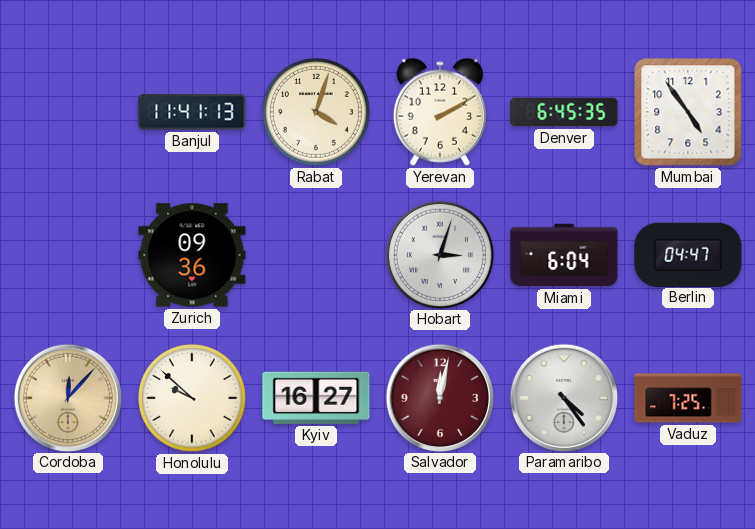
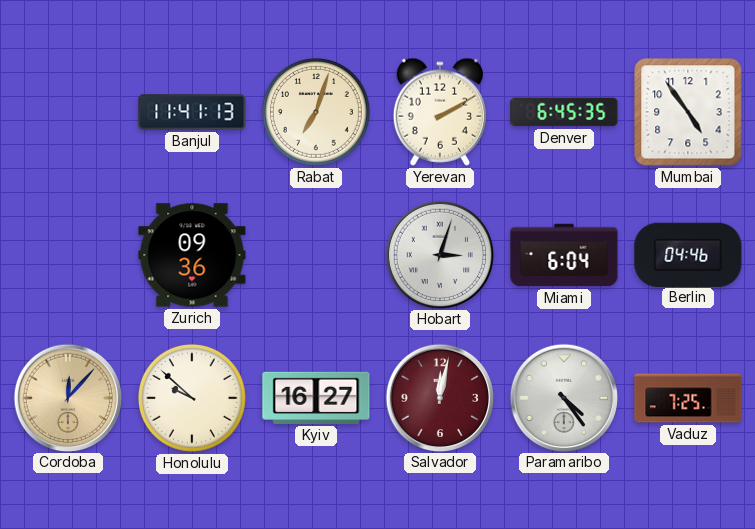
Rabat: 4:03 -> 7:03
Berlin: 04:47 -> 04:46
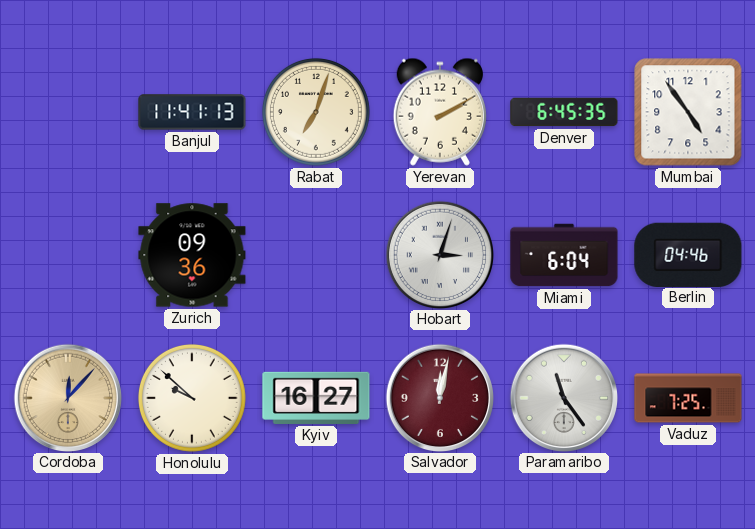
Paramaribo: 4:24 -> 11:24
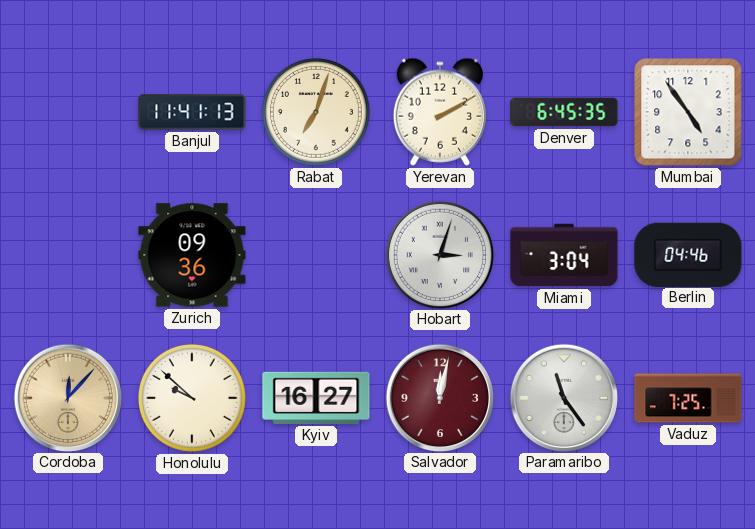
Miami: 6:04 -> 3:04
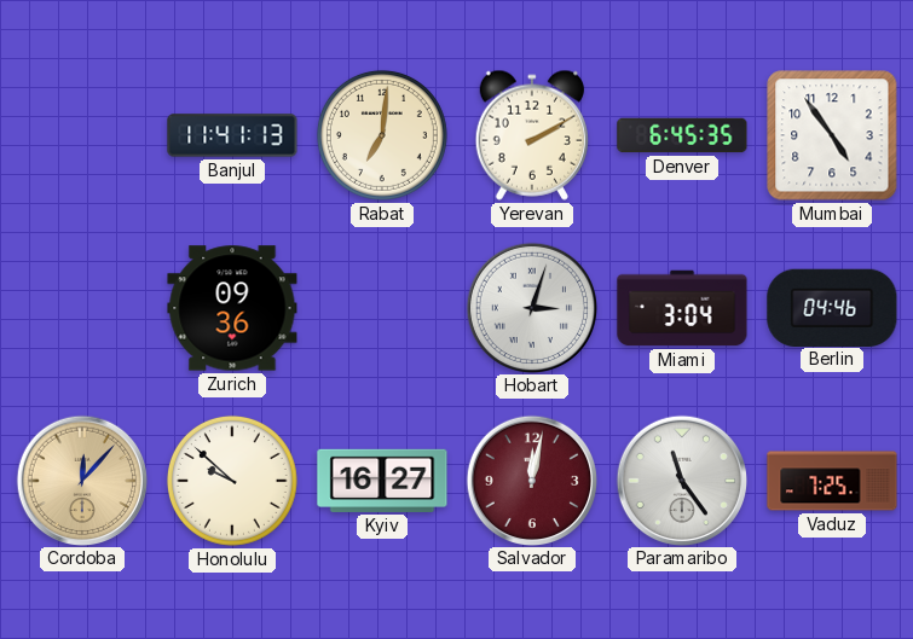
Rabat: 7:03 -> 7:01
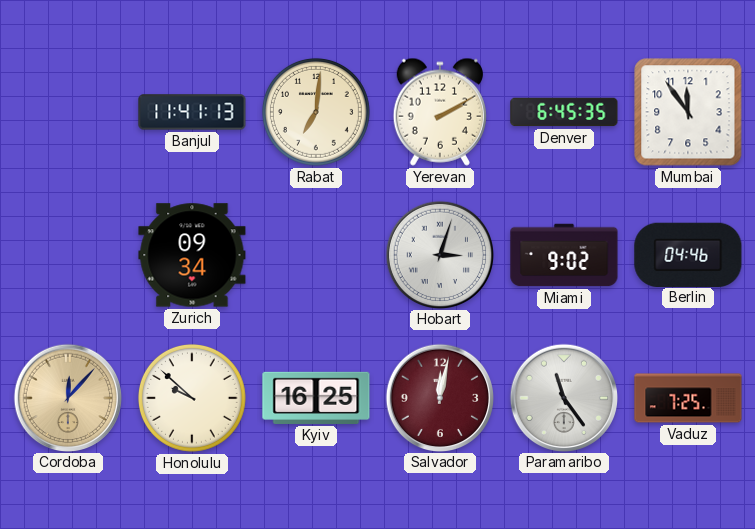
Mumbai: 4:54 -> 11:54
Zurich: 09:36 -> 09:34
Miami: 3:04 -> 9:02
Kyiv: 16:27 -> 16:25
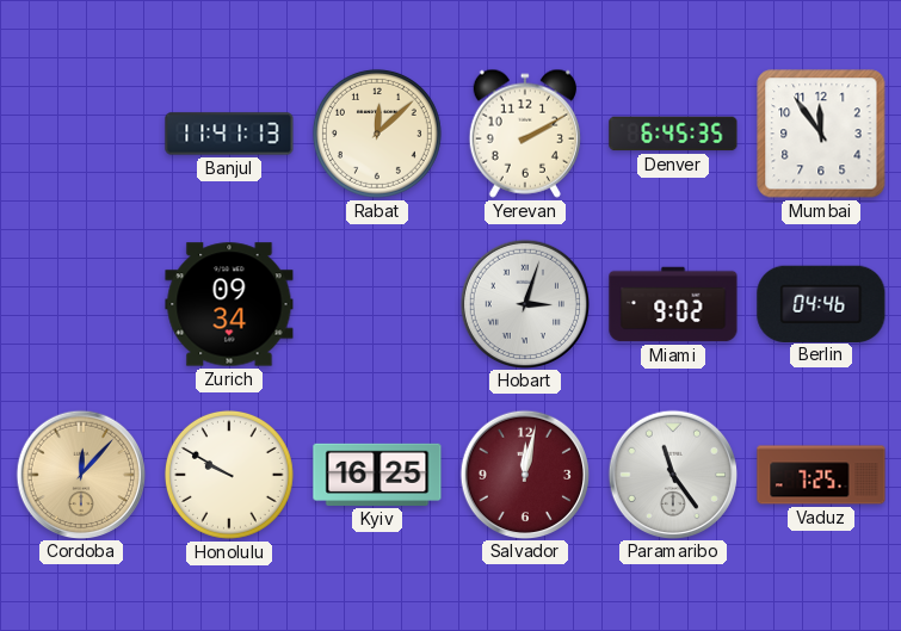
Rabat: 7:01 -> 12:08
Honolulu: 9:52 -> 9:50
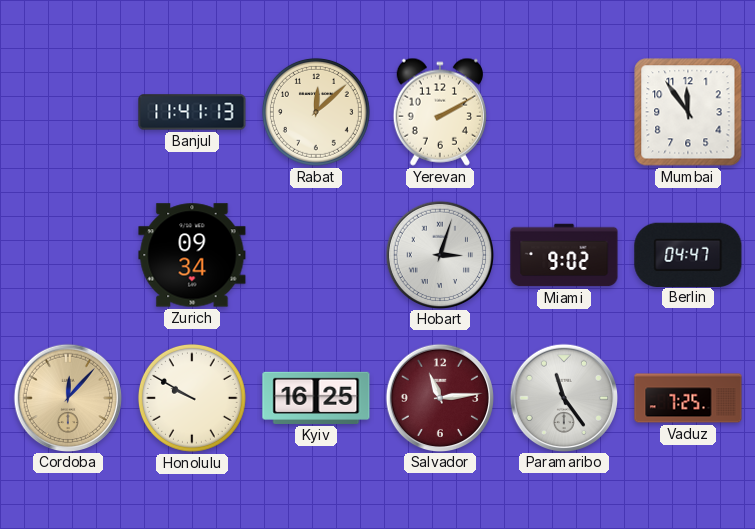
Denver: 6:45 -> none
Berlin: 04:46 -> 04:47
Salvador: 12:02 -> 11:14
